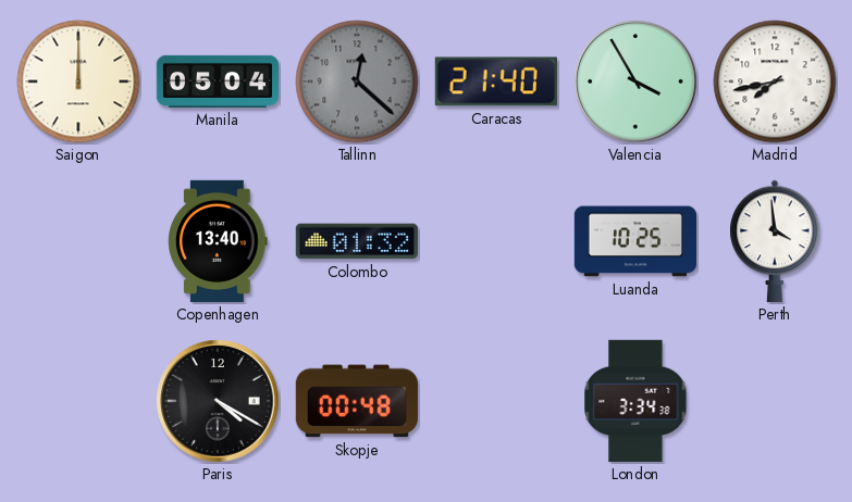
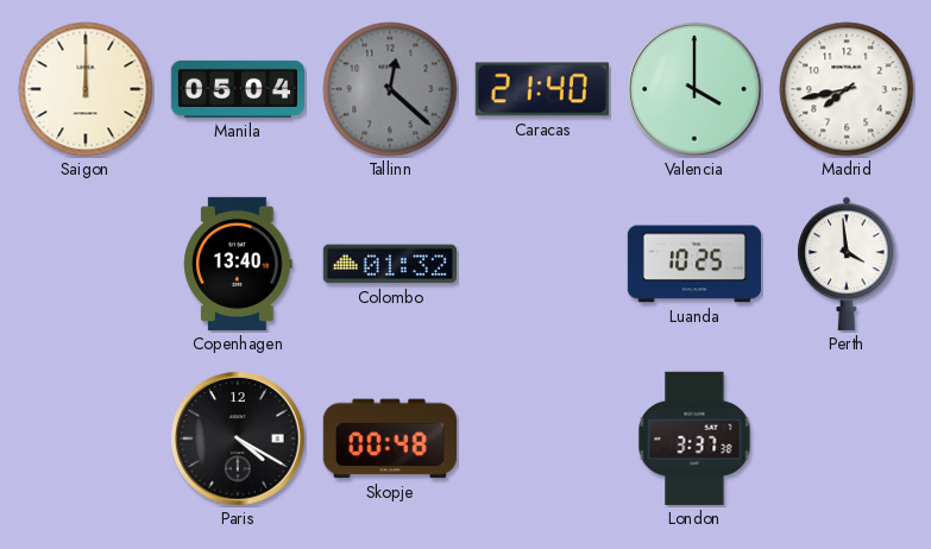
Valencia: 3:55 -> 4:00
London: 3:34 -> 3:37
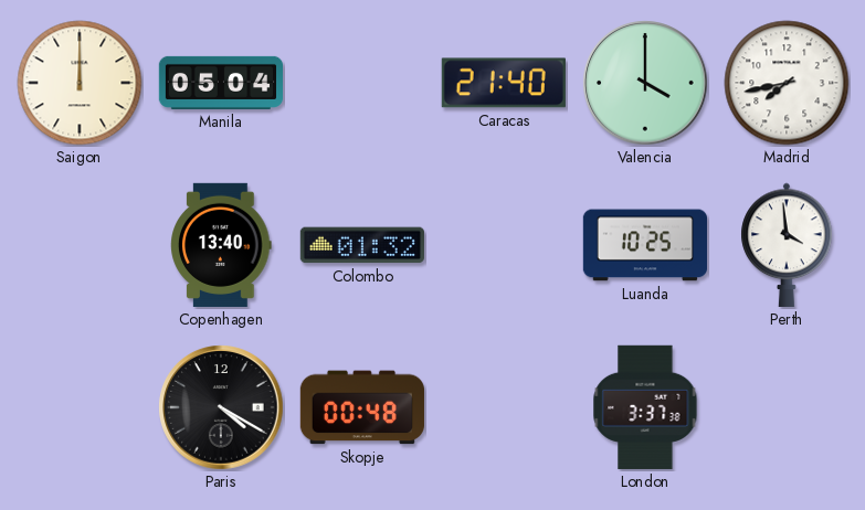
Tallinn: 12:22 -> none
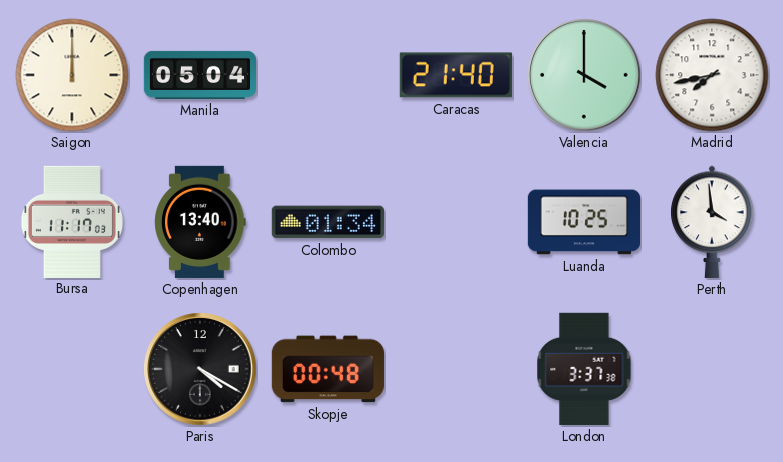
Bursa: none -> 11:17
Colombo: 01:32 -> 01:34
